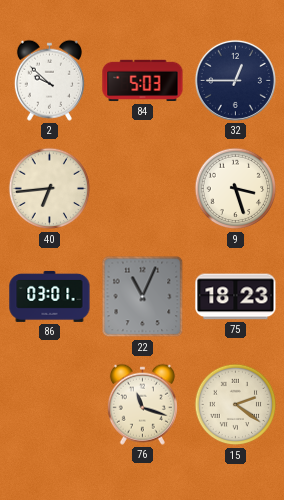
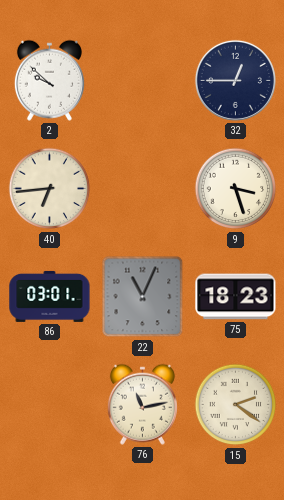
84: 5:03 -> none
76: 11:18 -> 11:13
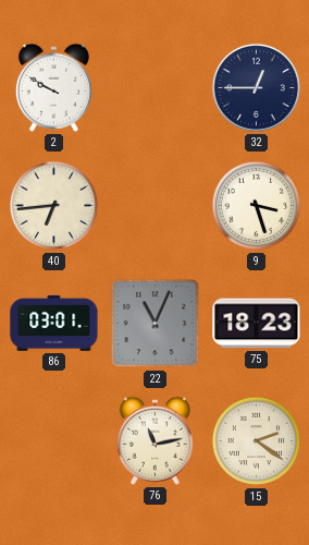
2: 9:52 -> 9:50
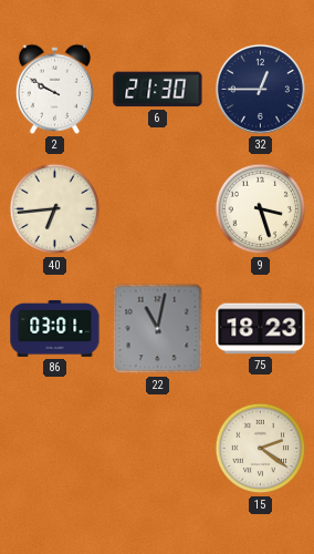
6: none -> 21:30
22: 11:04 -> 11:02
76: 11:13 -> none
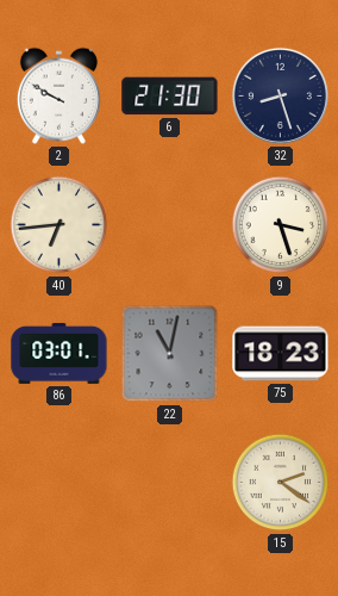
32: 12:45 -> 8:27
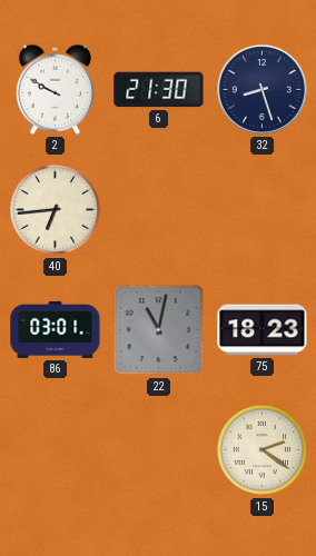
9: 3:27 -> none
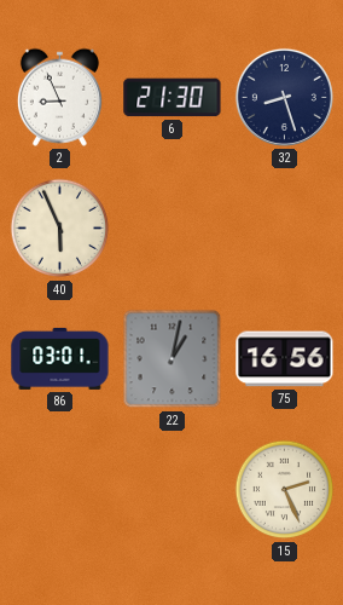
2: 9:50 -> 8:56
40: 6:44 -> 5:56
22: 11:02 -> 1:02
75: 18:23 -> 16:56
15: 2:21 -> 2:26
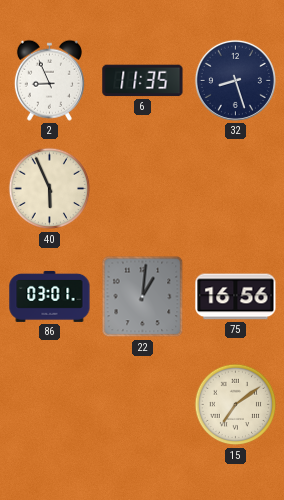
6: 21:30 -> 11:35
22: 1:02 -> 1:01
15: 2:26 -> 7:09
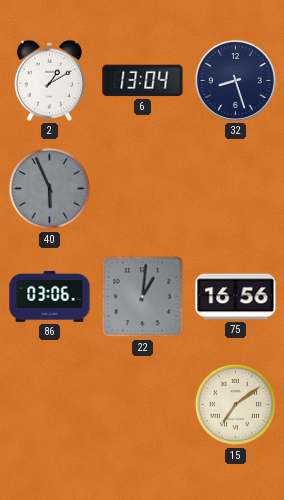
2: 8:56 -> 1:10
6: 11:35 -> 13:04
40 dial: cream -> grey
86: 03:01 -> 03:06
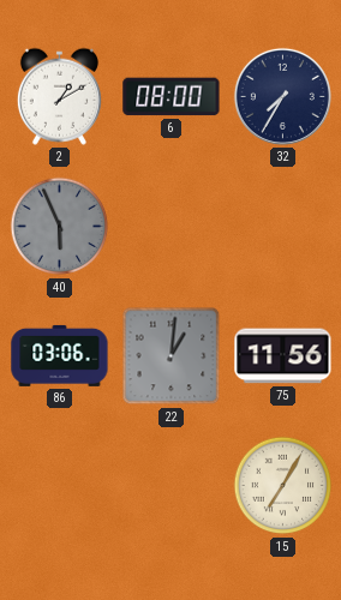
6: 13:04 -> 08:00
32: 8:27 -> 7:35
75: 16:56 -> 11:56
15: 7:09 -> 7:05
